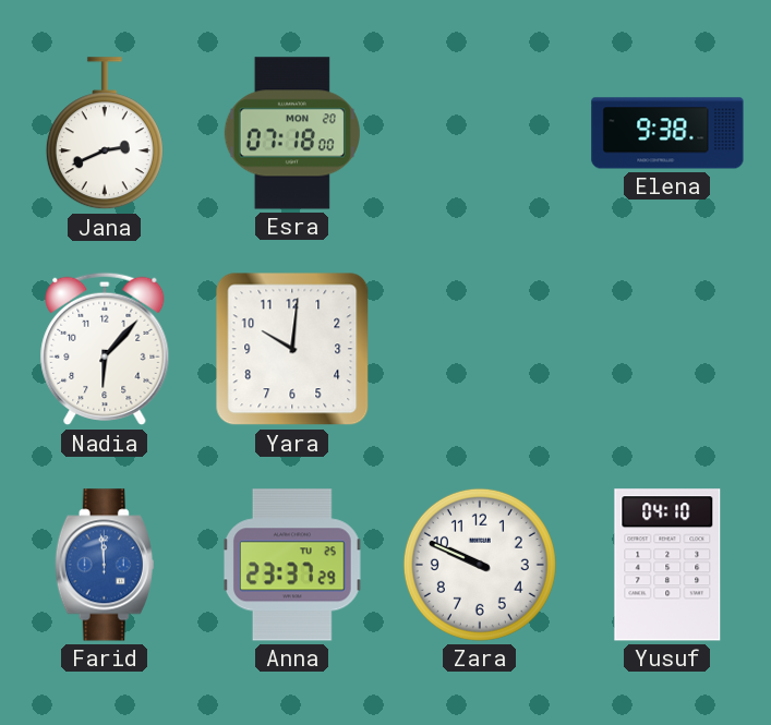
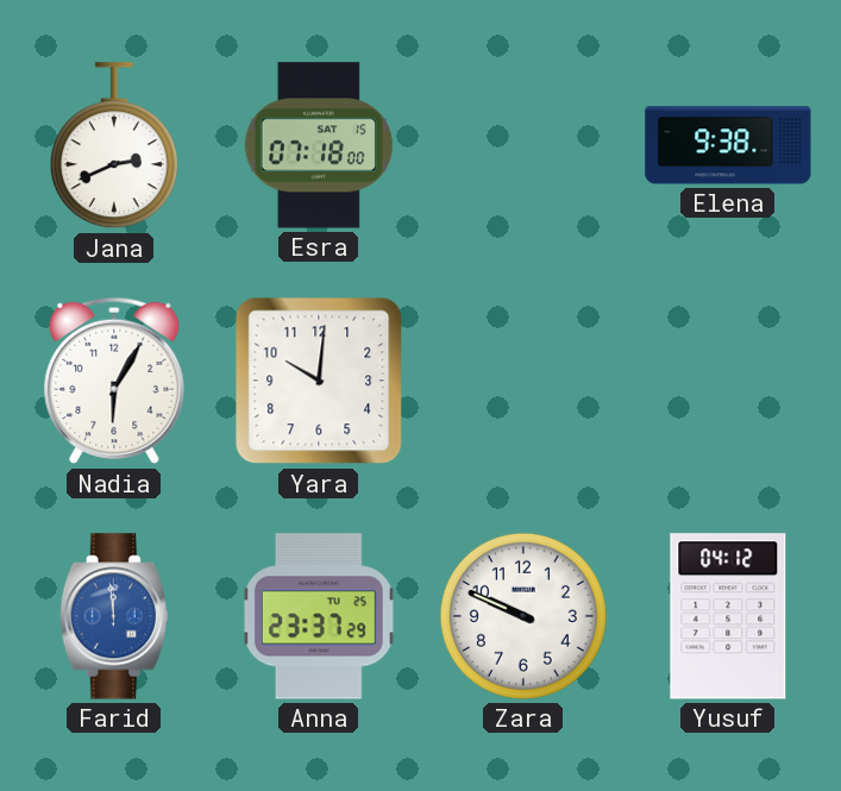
Esra date: MON 20 -> SAT 15
Nadia: 6:07 -> 6:05
Yusuf: 04:10 -> 04:12
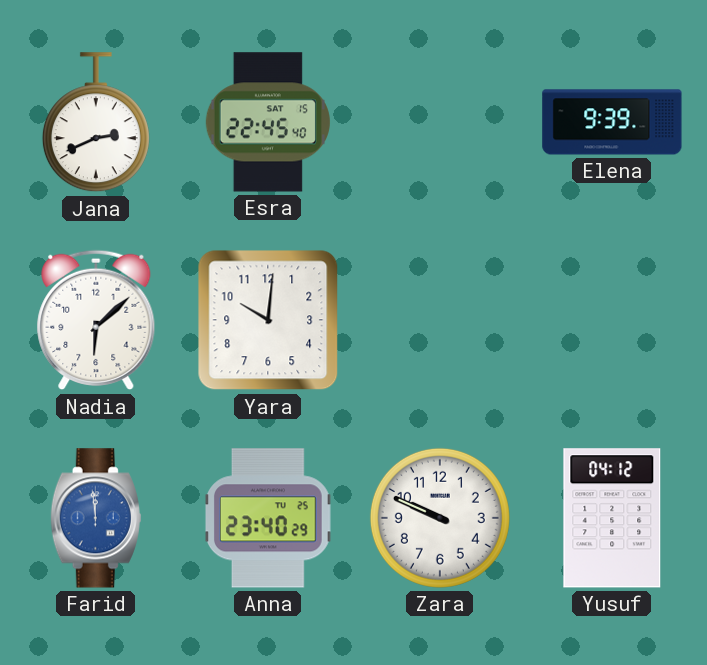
Esra: 07:18 -> 22:45
Elena: 9:38 -> 9:39
Nadia: 6:05 -> 6:08
Anna: 23:37 -> 23:40
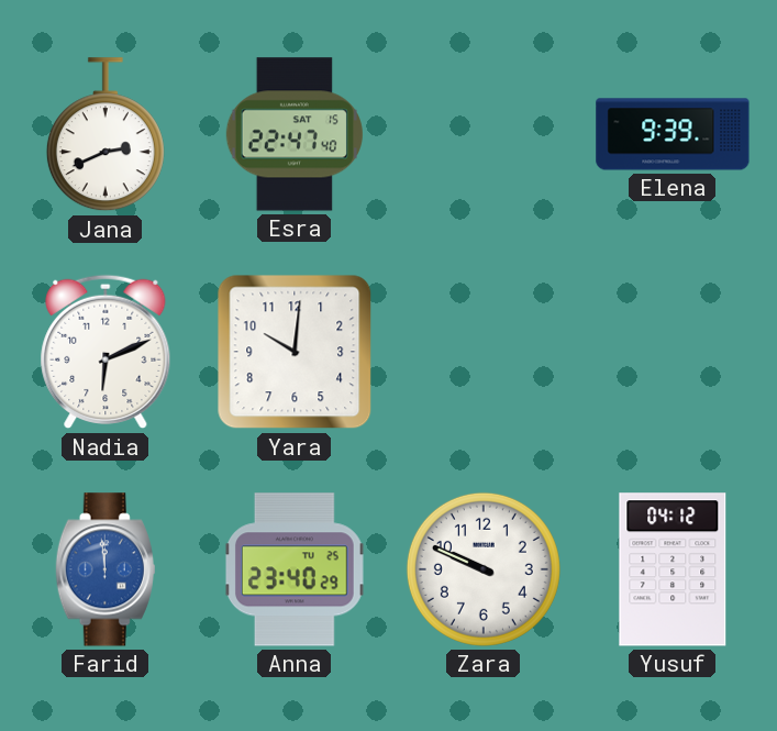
Esra: 22:45 -> 22:47
Nadia: 6:08 -> 6:11
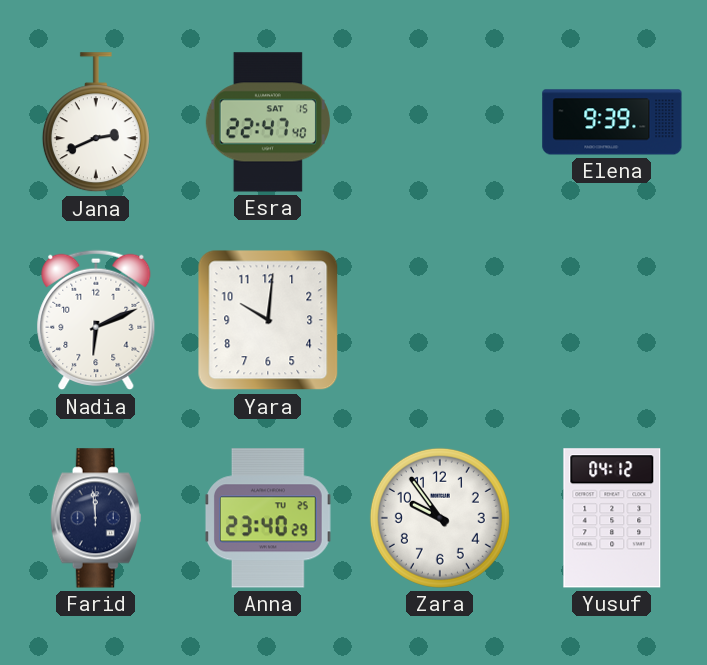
Farid dial: blue -> navy
Zara: 9:49 -> 9:54
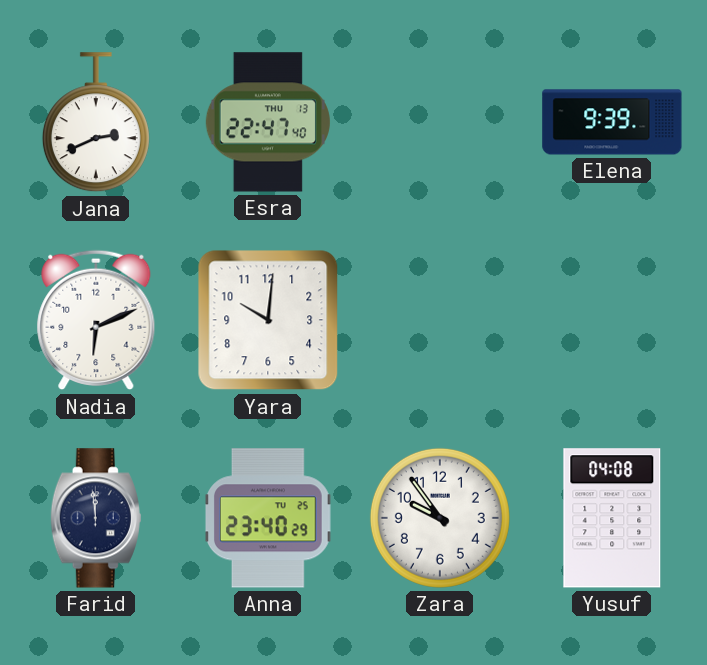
Esra date: SAT 15 -> THU 13
Yusuf: 04:12 -> 04:08
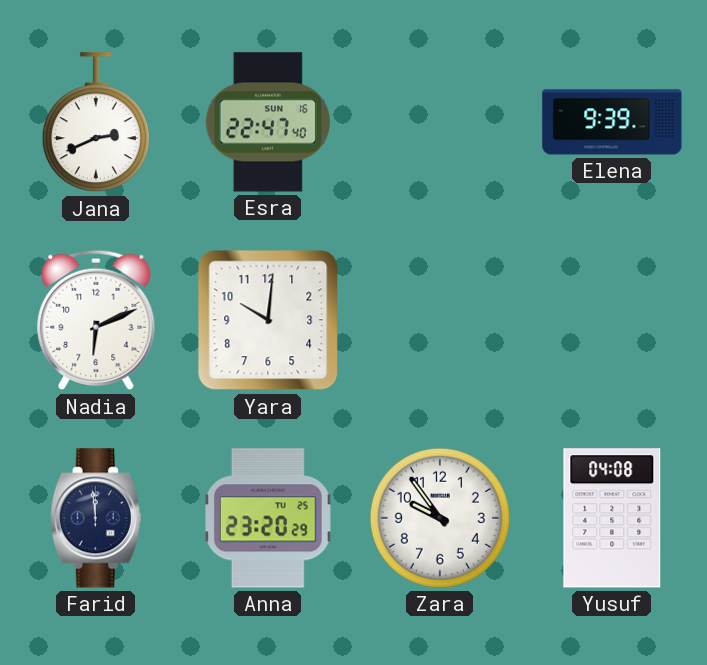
Esra date: THU 13 -> SUN 16
Anna: 23:40 -> 23:20
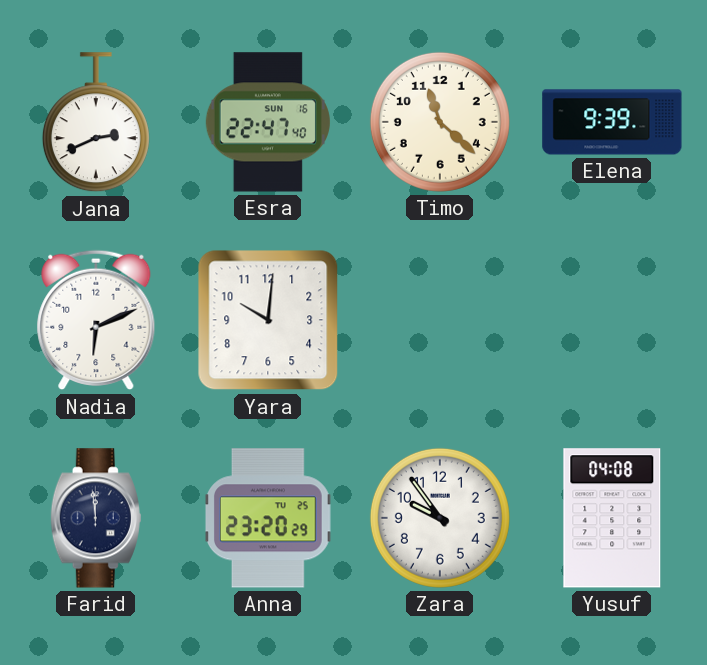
Timo: none -> 11:22
